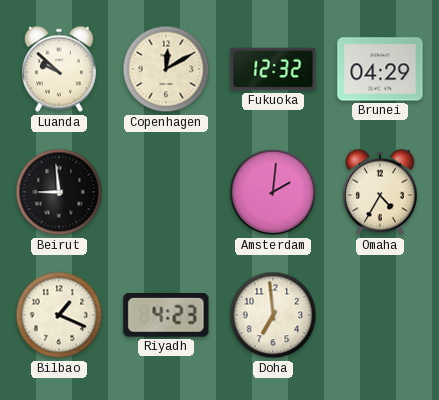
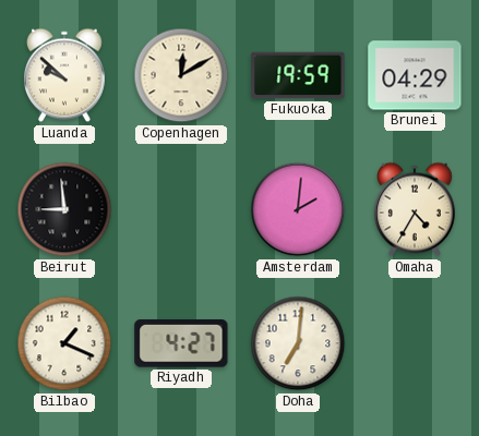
Fukuoka: 12:32 -> 19:59
Riyadh: 4:23 -> 4:27
Doha: 6:59 -> 7:01
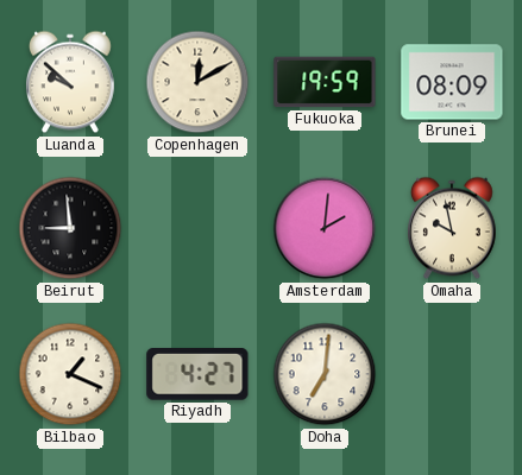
Brunei: 04:29 -> 08:09
Omaha: 4:35 -> 9:58
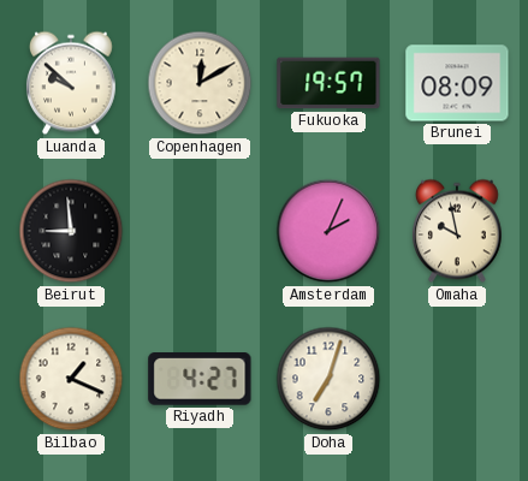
Fukuoka: 19:59 -> 19:57
Amsterdam: 2:01 -> 2:04
Doha: 7:01 -> 7:03
